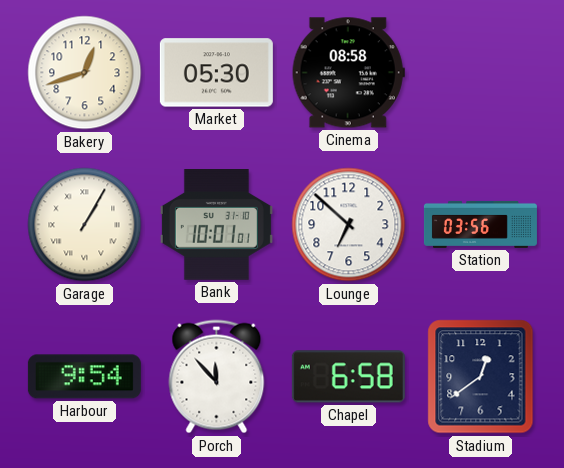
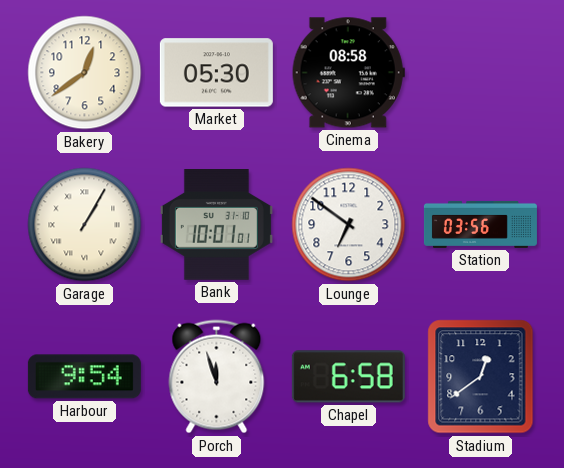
Bakery: 12:42 -> 12:39
Lounge: 6:52 -> 6:51
Porch: 11:53 -> 11:57
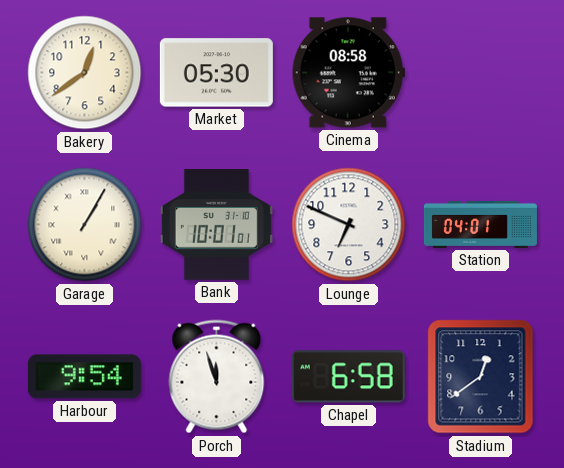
Lounge: 6:51 -> 6:49
Station: 03:56 -> 04:01
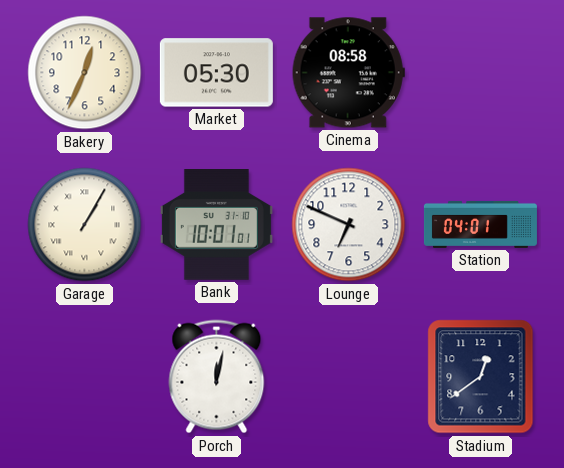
Bakery: 12:39 -> 12:34
Harbour: 9:54 -> none
Porch: 11:57 -> 12:02
Chapel: 6:58 -> none
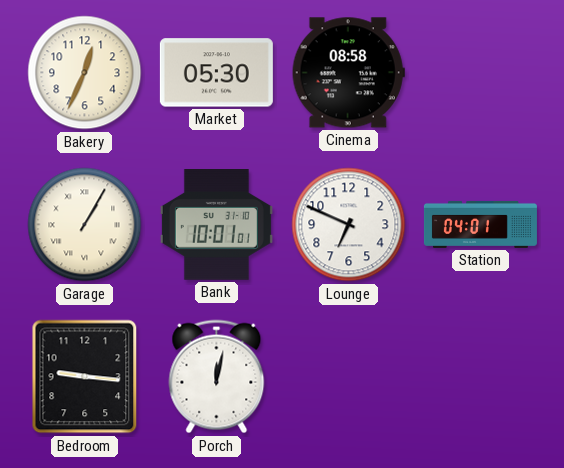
Bedroom: none -> 9:16
Stadium: 12:39 -> none
